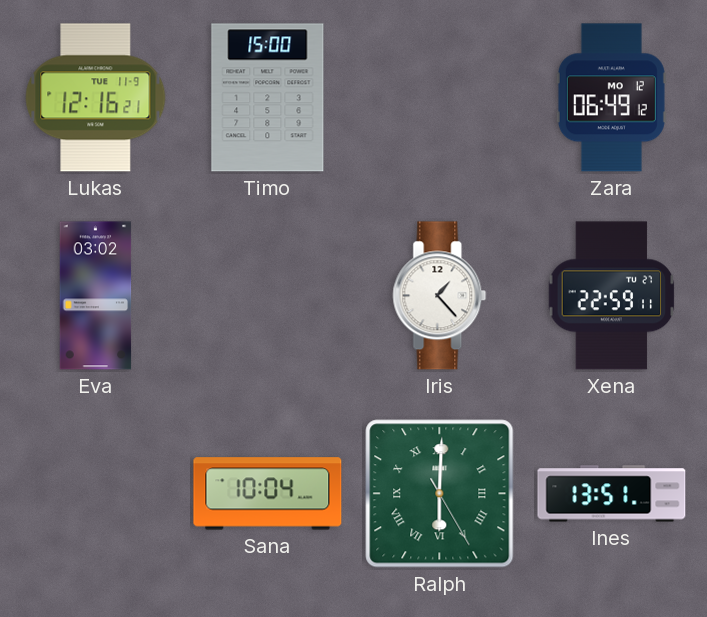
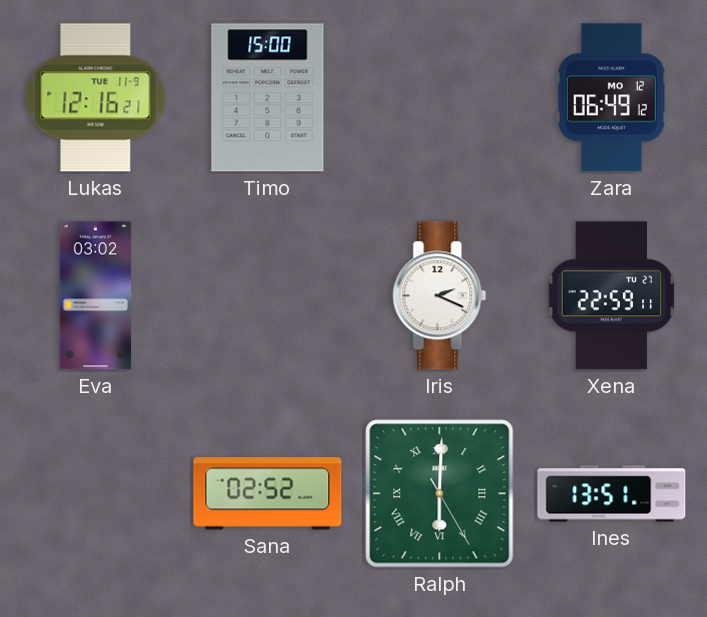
Iris: 1:23 -> 2:19
Sana: 10:04 -> 02:52
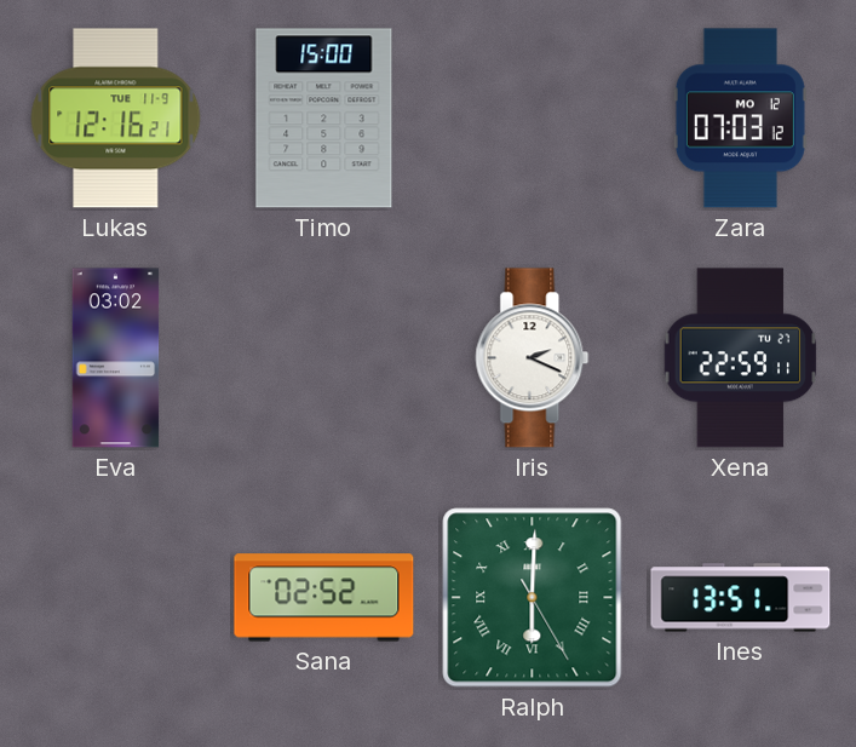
Zara: 06:49 -> 07:03
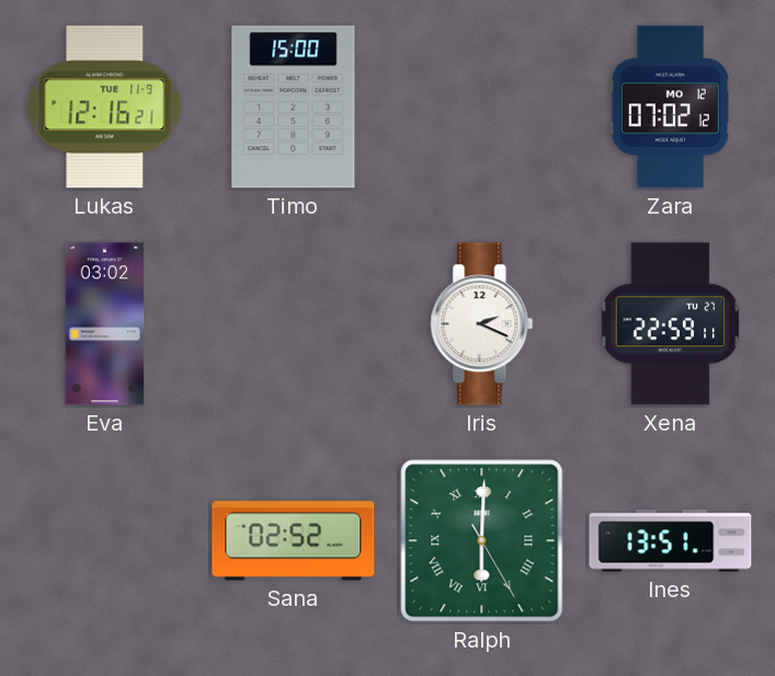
Zara: 07:03 -> 07:02
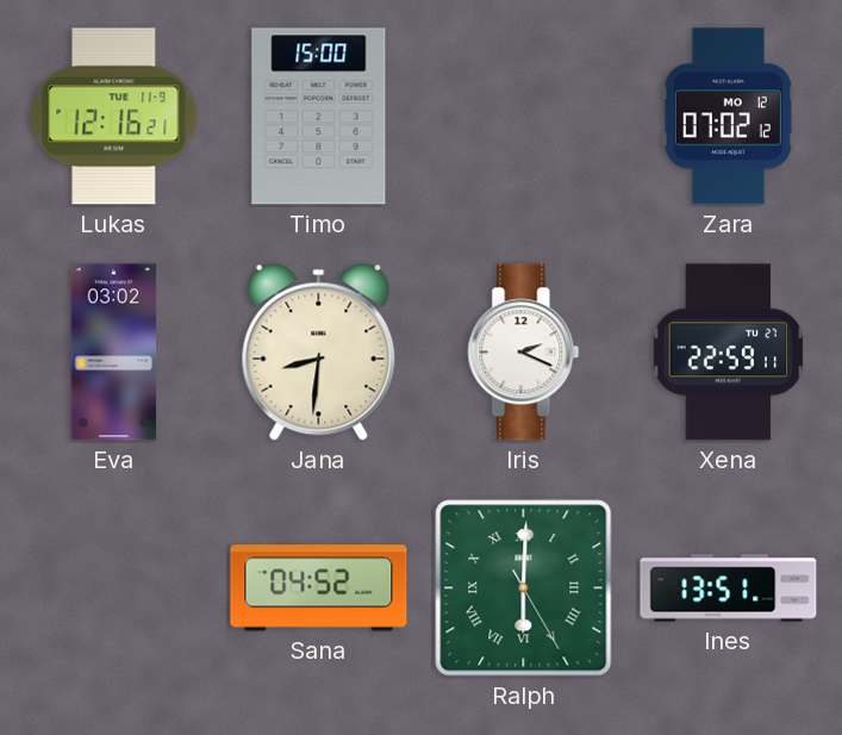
Jana: none -> 8:31
Sana: 02:52 -> 04:52
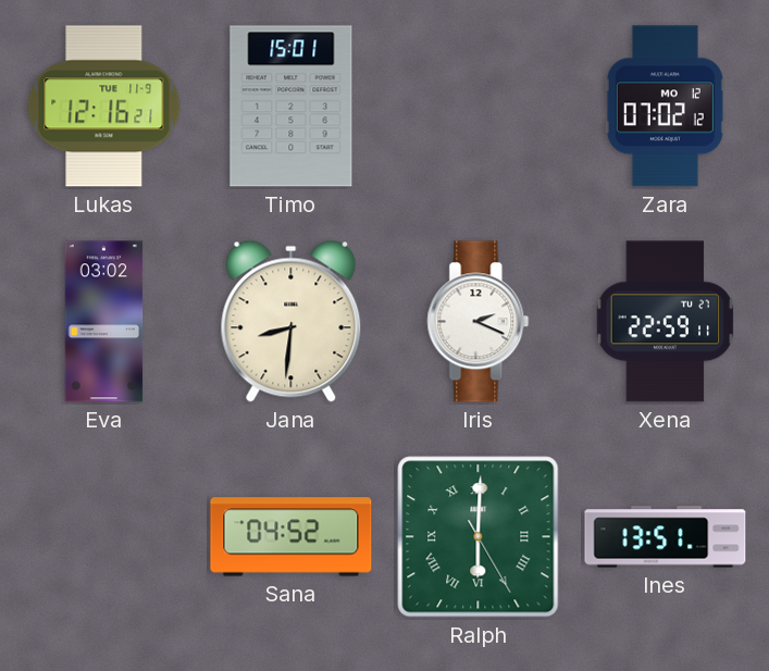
Timo: 15:00 -> 15:01
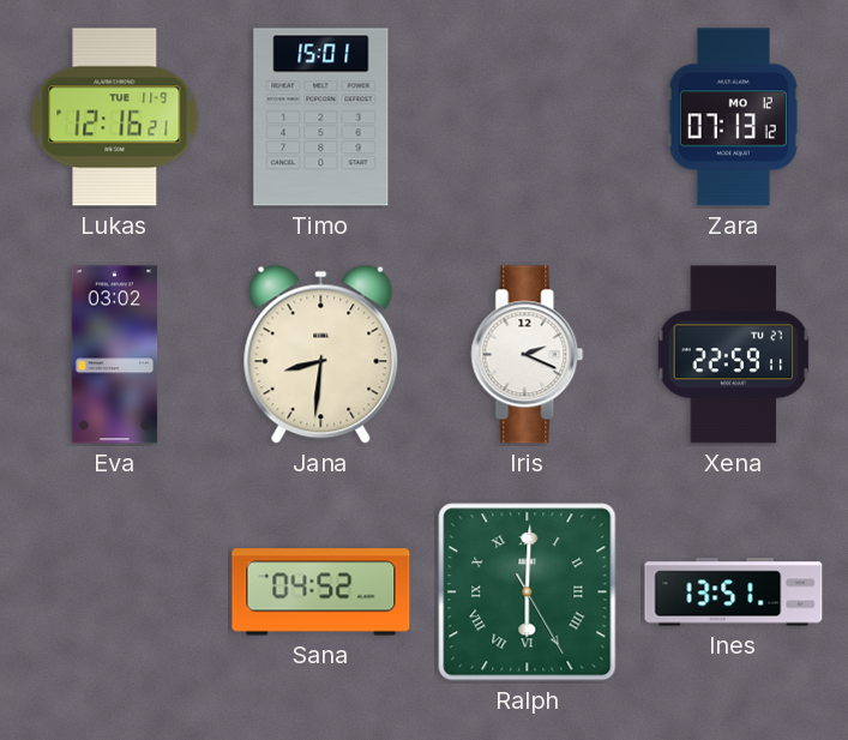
Zara: 07:02 -> 07:13
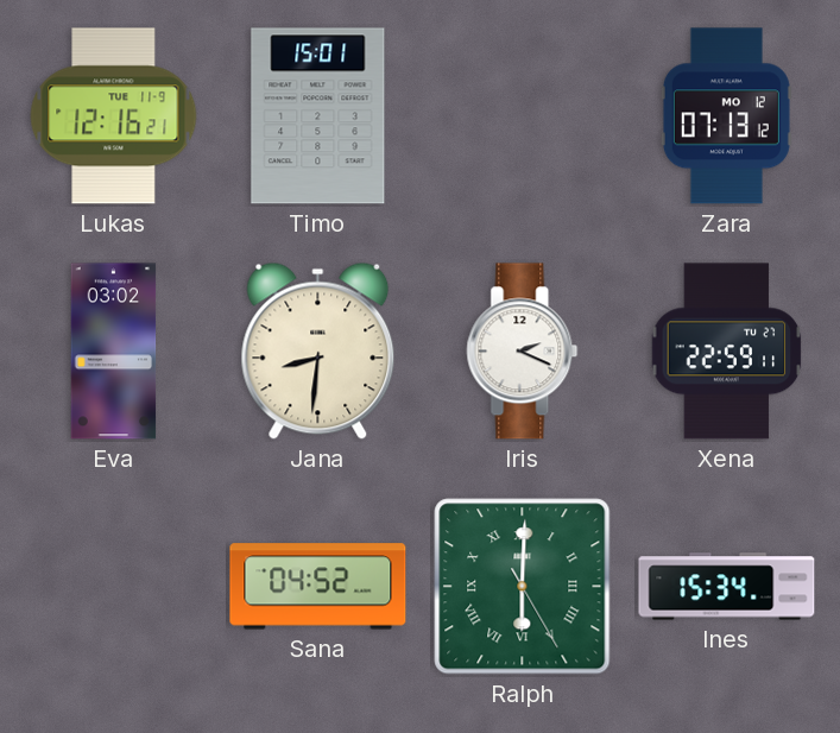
Ines: 13:51 -> 15:34
